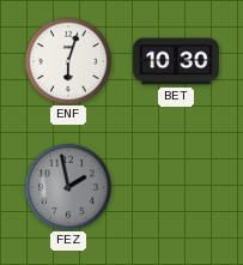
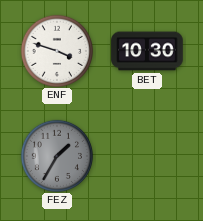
ENF: 6:03 -> 3:48
FEZ: 1:58 -> 1:35
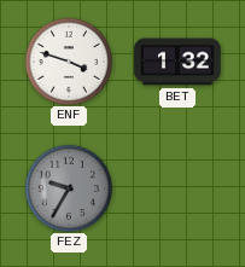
BET: 10:30 -> 1:32
FEZ: 1:35 -> 9:35
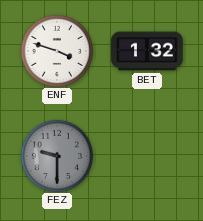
FEZ: 9:35 -> 9:30
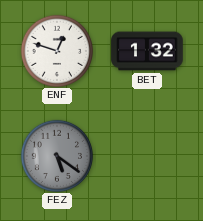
ENF: 3:48 -> 12:48
FEZ: 9:30 -> 5:21
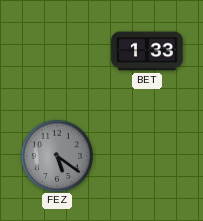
ENF: 12:48 -> none
BET: 1:32 -> 1:33
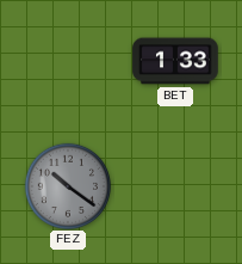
FEZ: 5:21 -> 10:21
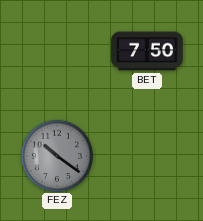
BET: 1:33 -> 7:50
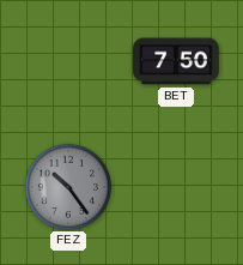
FEZ: 10:21 -> 10:24
